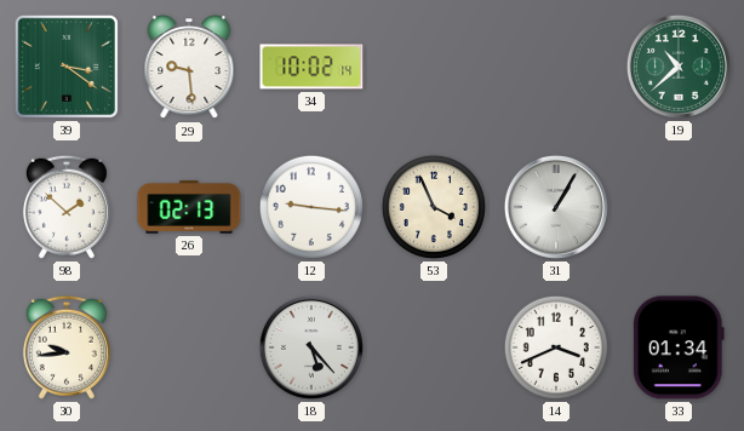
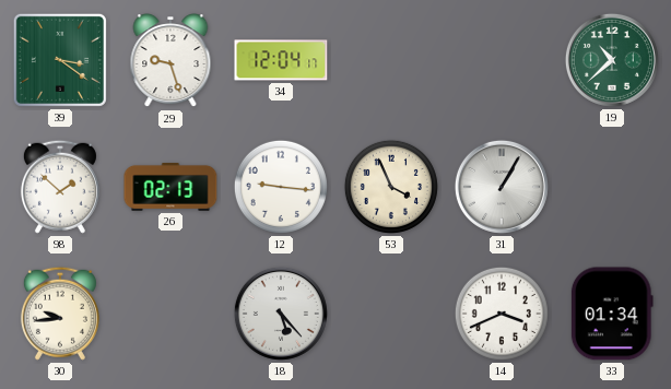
29: 9:29 -> 9:27
34: 10:02 -> 12:04
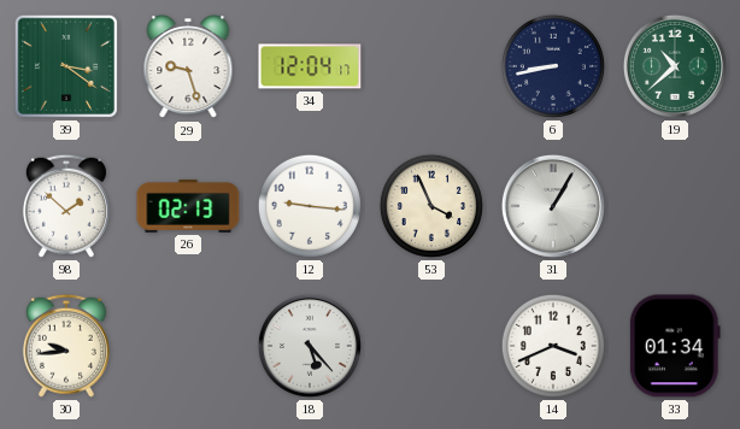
6: none -> 8:43
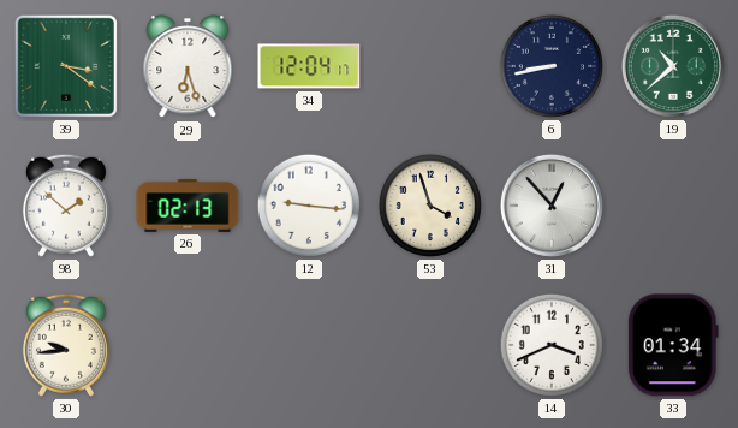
29: 9:27 -> 6:27
53: 3:56 -> 3:57
31: 1:05 -> 12:53
18: 5:23 -> none
